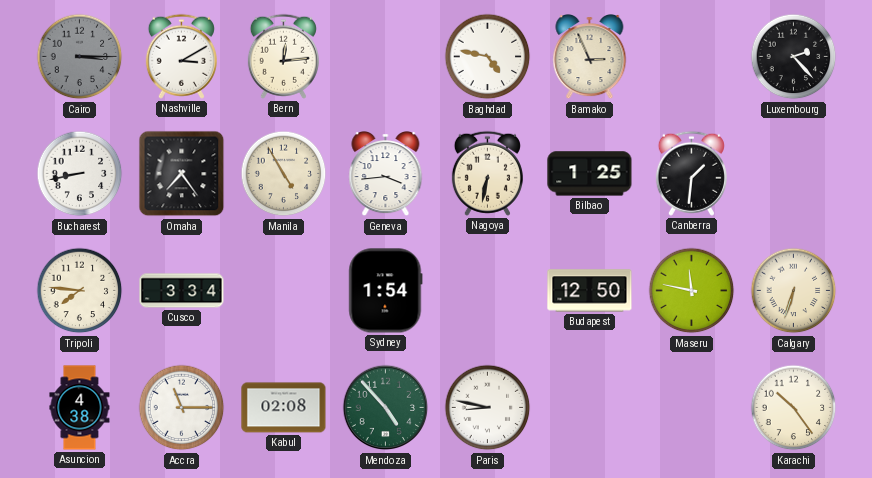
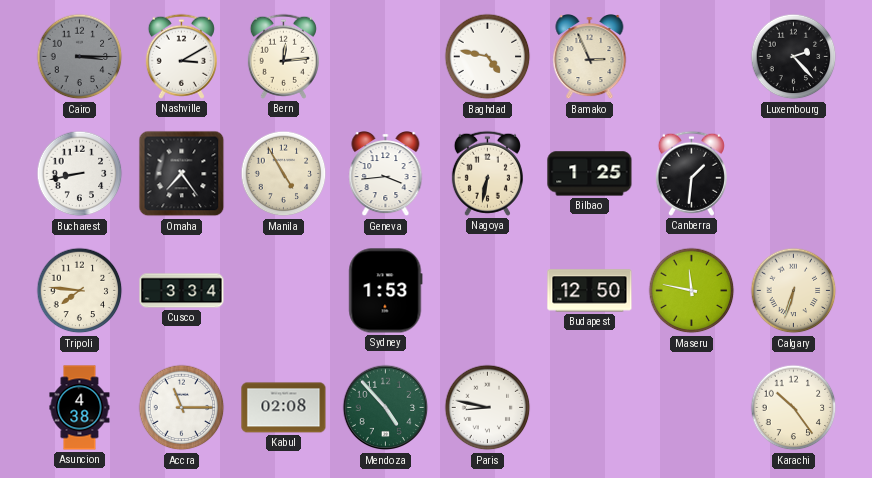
Sydney: 1:54 -> 1:53
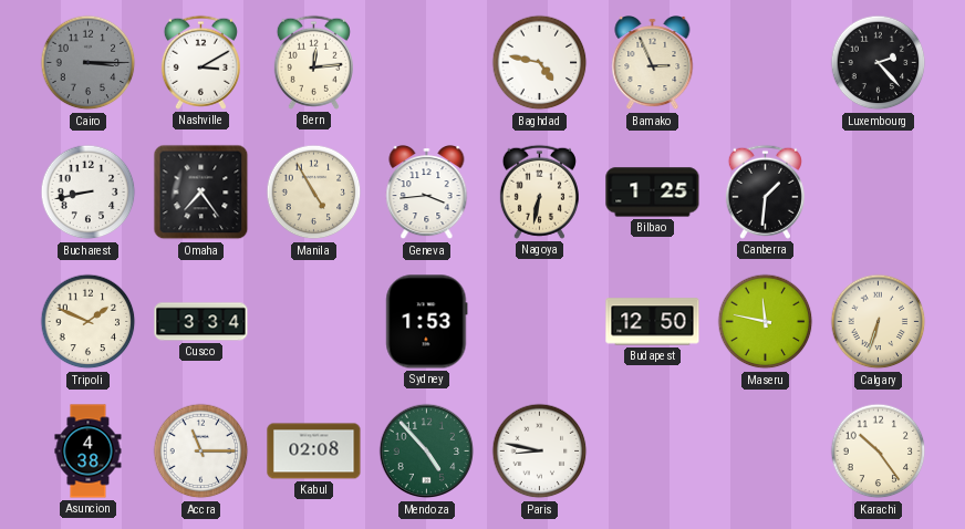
Tripoli: 7:46 -> 1:49
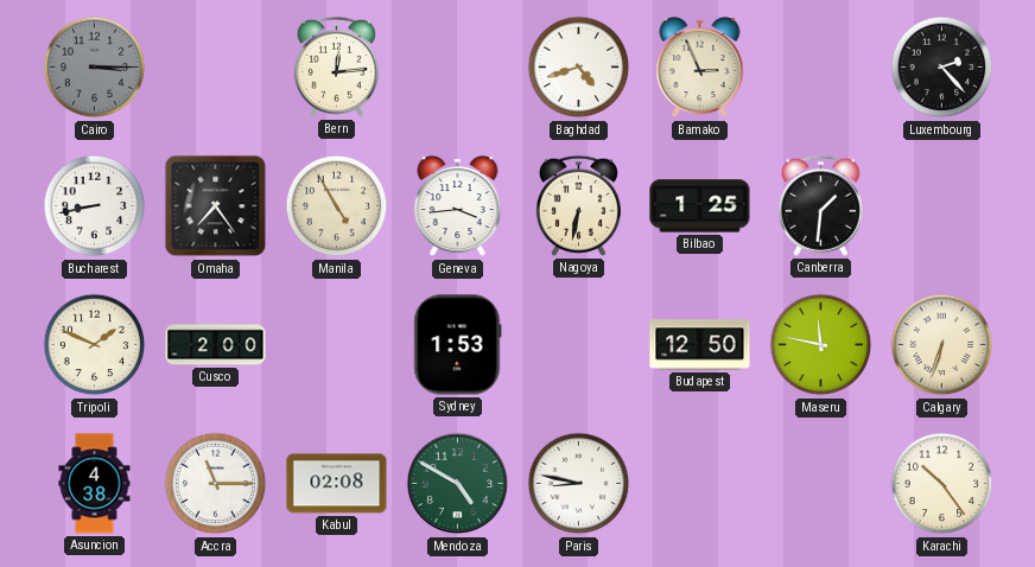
Nashville: 3:10 -> none
Baghdad: 4:47 -> 4:42
Cusco: 3:34 -> 2:00
Mendoza: 4:53 -> 4:50
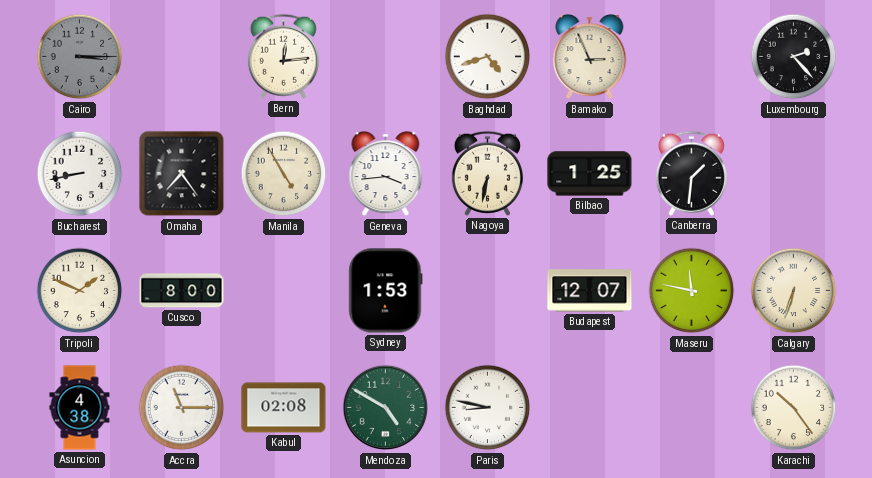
Cusco: 2:00 -> 8:00
Budapest: 12:50 -> 12:07
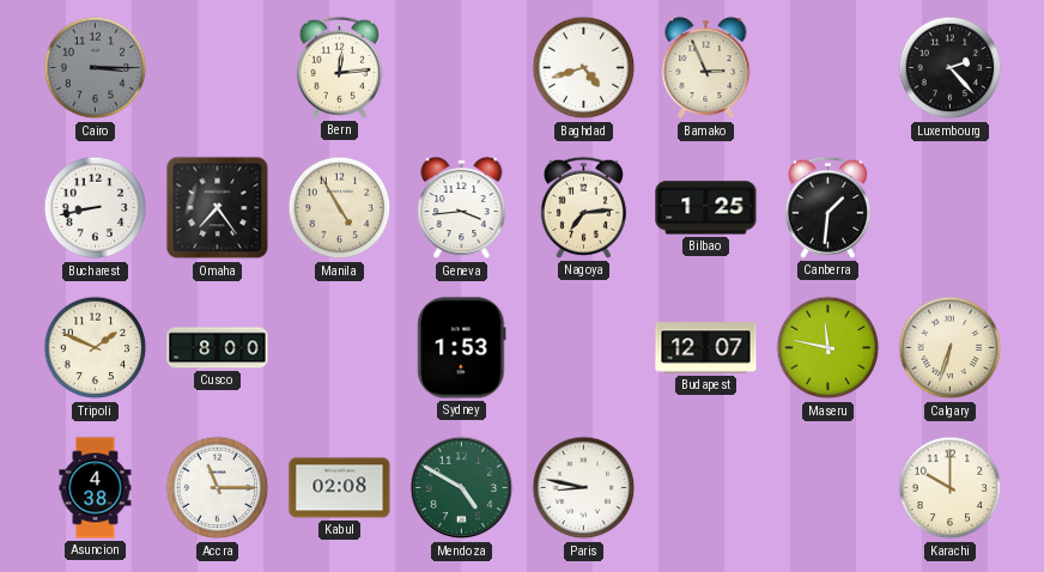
Nagoya: 6:32 -> 7:14
Karachi: 10:24 -> 10:00
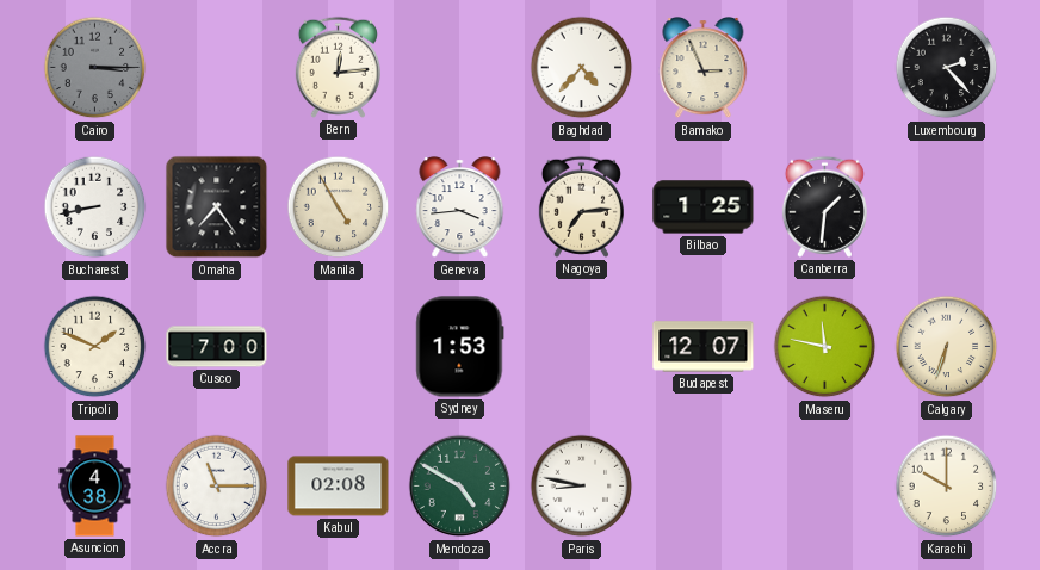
Baghdad: 4:42 -> 4:37
Cusco: 8:00 -> 7:00
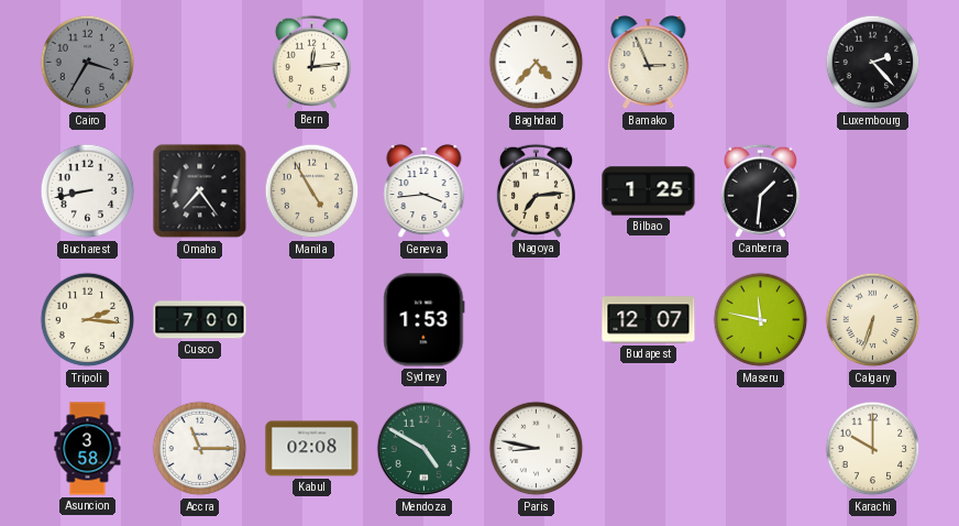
Cairo: 3:15 -> 3:35
Tripoli: 1:49 -> 2:16
Asuncion: 4:38 -> 3:58
